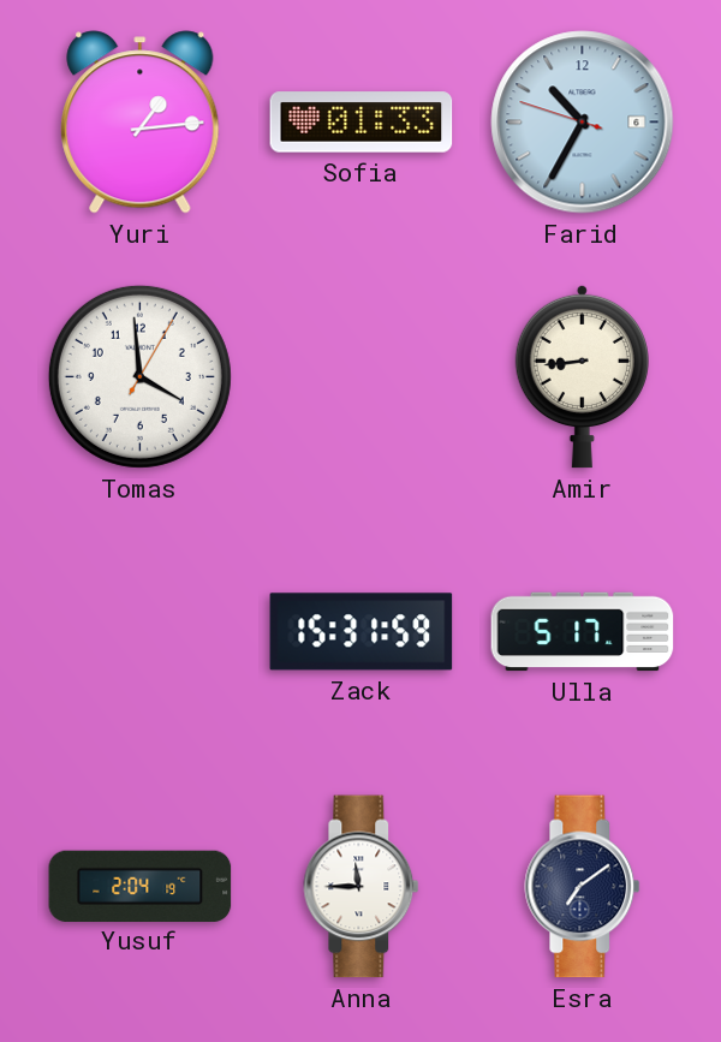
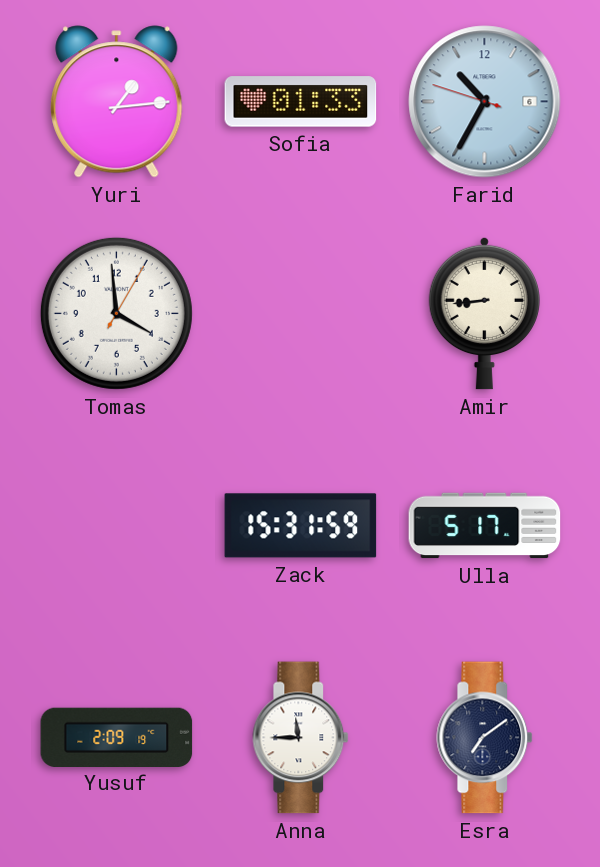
Yusuf: 2:04 -> 2:09
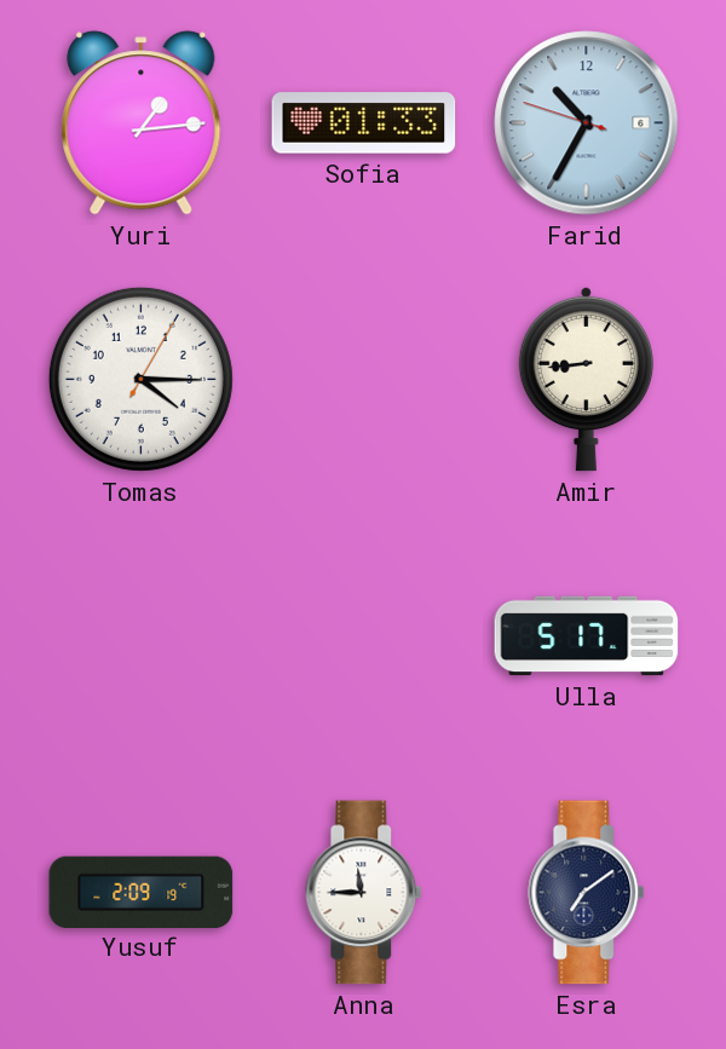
Tomas: 3:59 -> 4:15
Zack: 15:31 -> none
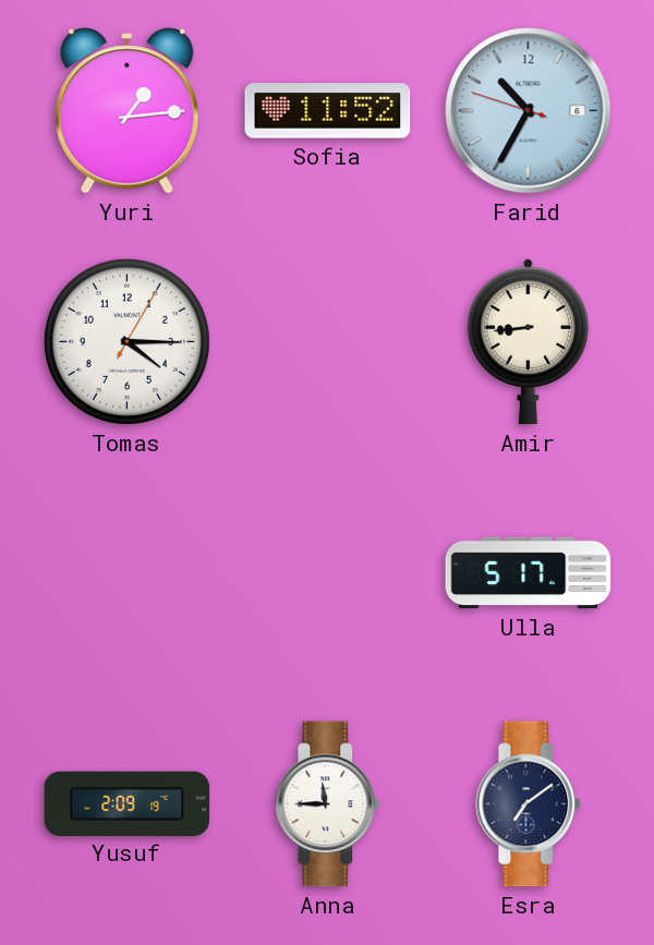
Sofia: 01:33 -> 11:52
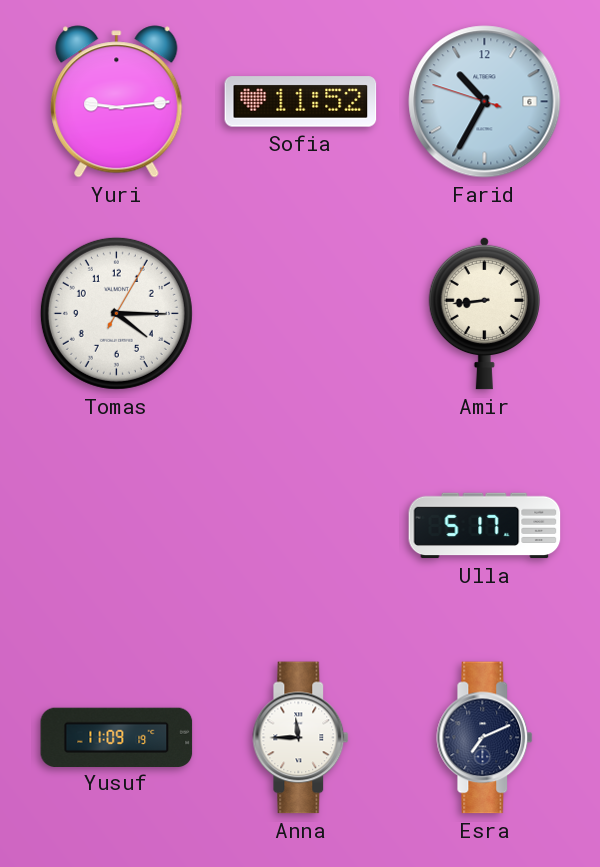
Yuri: 1:14 -> 9:14
Yusuf: 2:09 -> 11:09
Esra: 7:09 -> 7:11
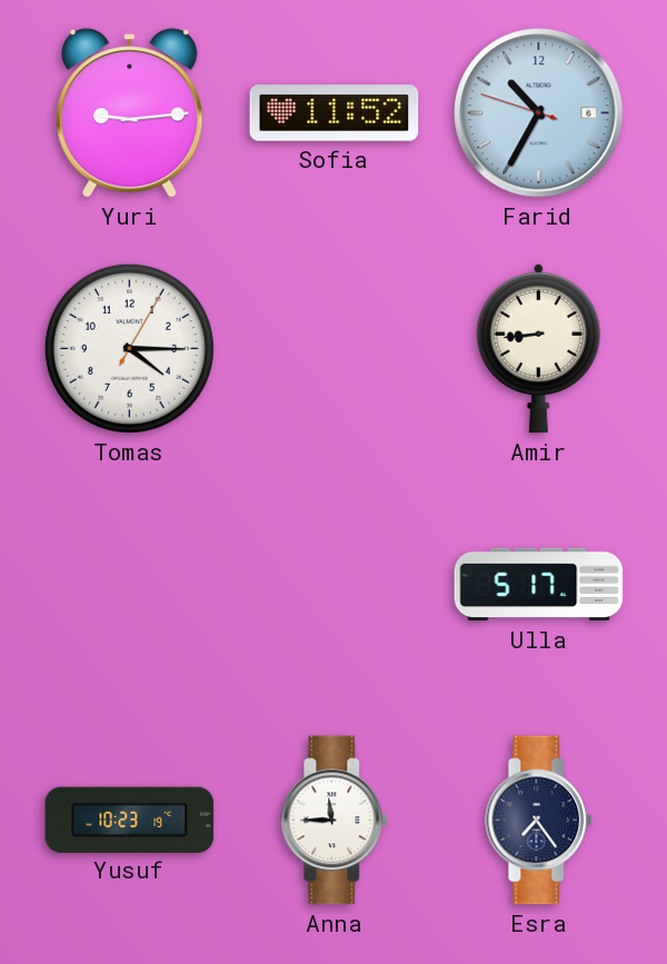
Yusuf: 11:09 -> 10:23
Esra: 7:11 -> 7:24
